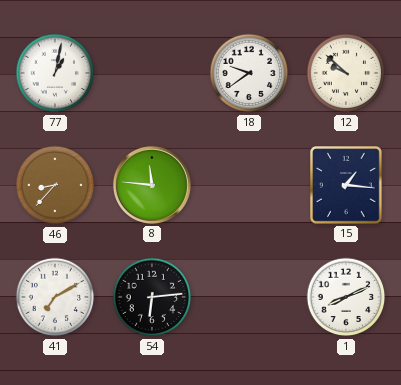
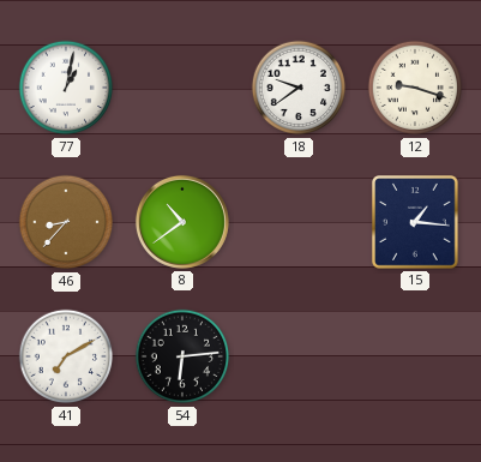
12: 9:52 -> 9:18
8: 11:46 -> 10:39
1: 8:11 -> none
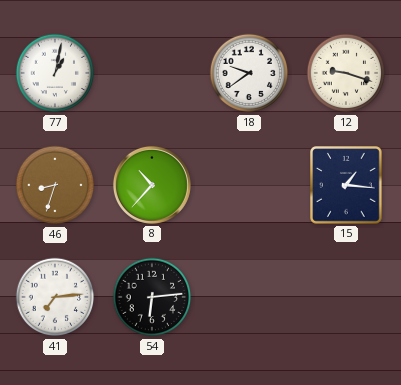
46: 8:37 -> 8:33
8: 10:39 -> 10:37
41: 7:10 -> 7:14
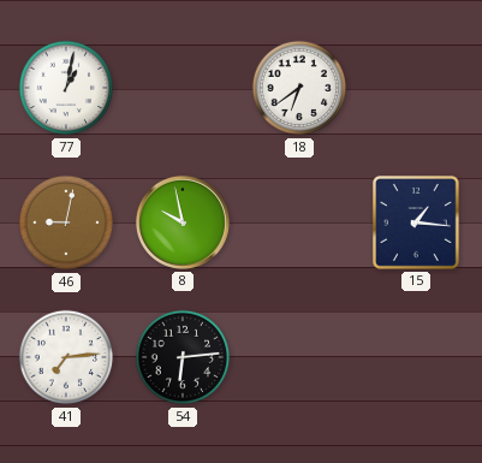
18: 9:39 -> 6:39
12: 9:18 -> none
46: 8:33 -> 9:02
8: 10:37 -> 9:58
